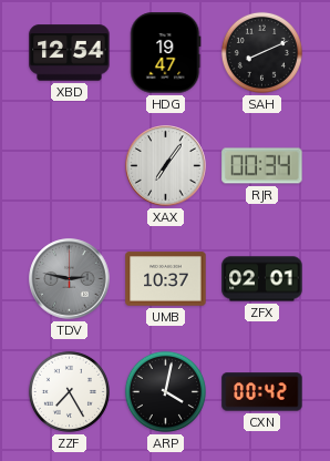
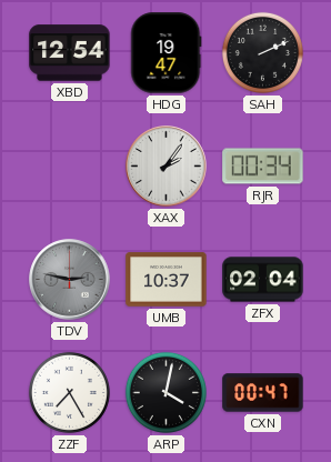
SAH: 8:11 -> 2:11
XAX: 7:06 -> 2:06
ZFX: 02:01 -> 02:04
CXN: 00:42 -> 00:47
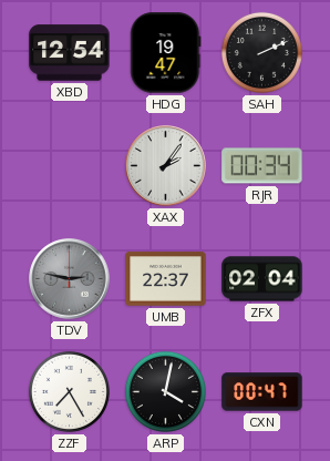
UMB: 10:37 -> 22:37
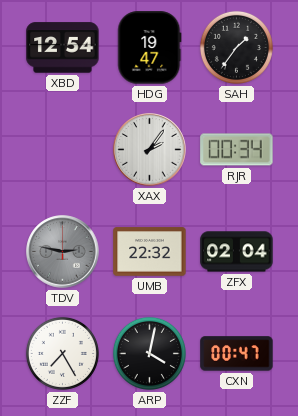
SAH: 2:11 -> 1:36
UMB: 22:37 -> 22:32
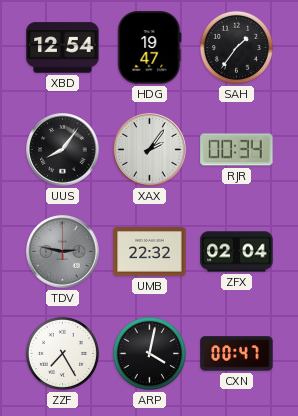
UUS: none -> 8:06
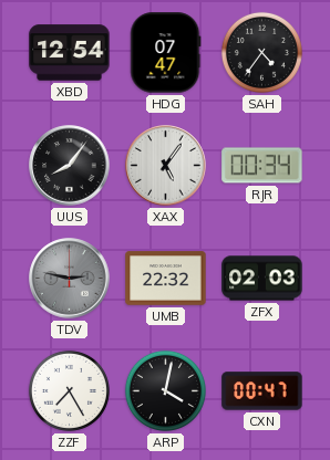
HDG: 19:47 -> 07:47
SAH: 1:36 -> 4:36
XAX: 2:06 -> 5:06
ZFX: 02:04 -> 02:03
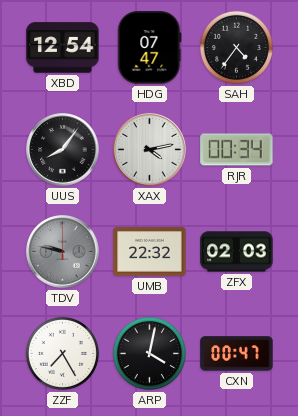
XAX: 5:06 -> 4:13
TDV: 2:47 -> 9:47
